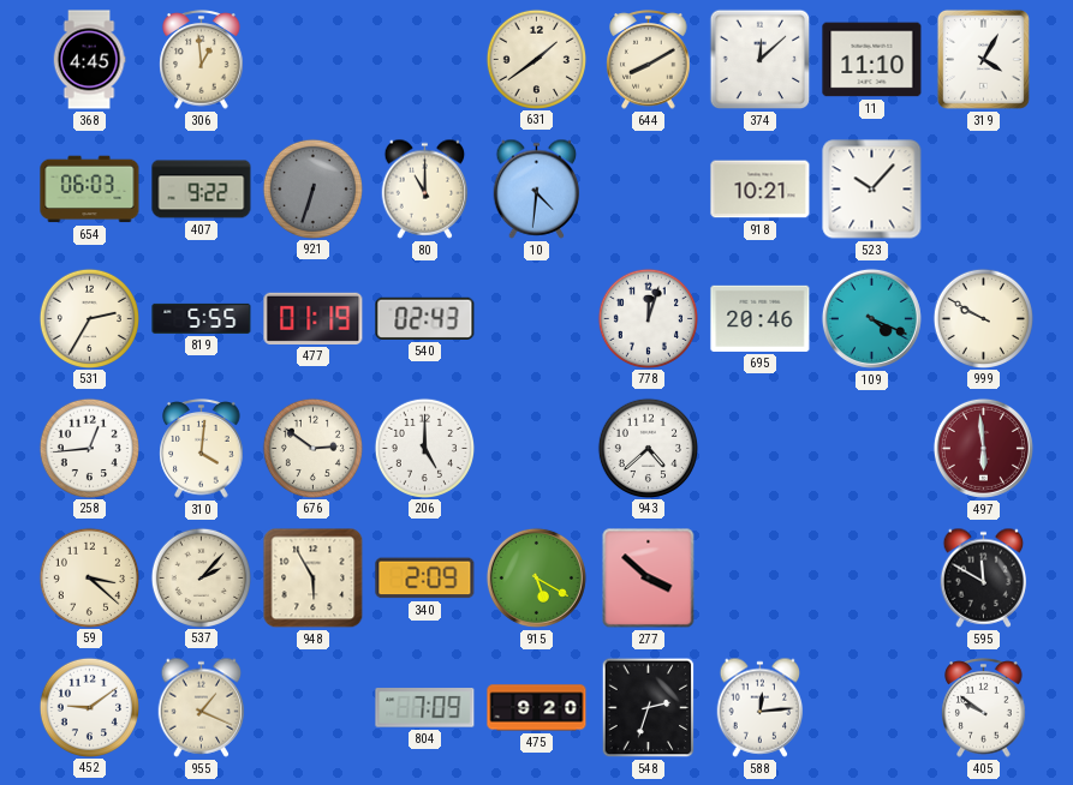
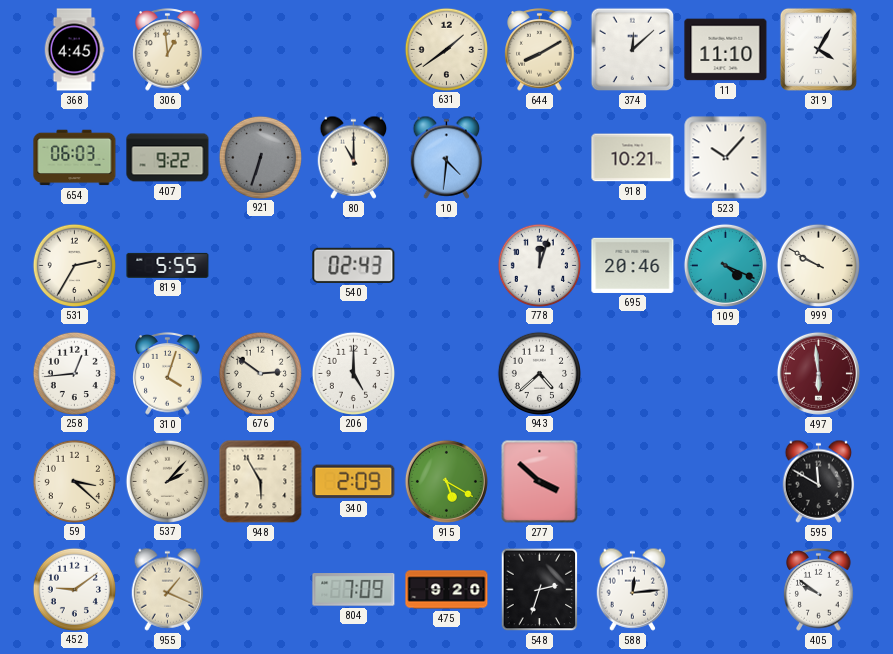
477: 01:19 -> none
310: 4:01 -> 4:03
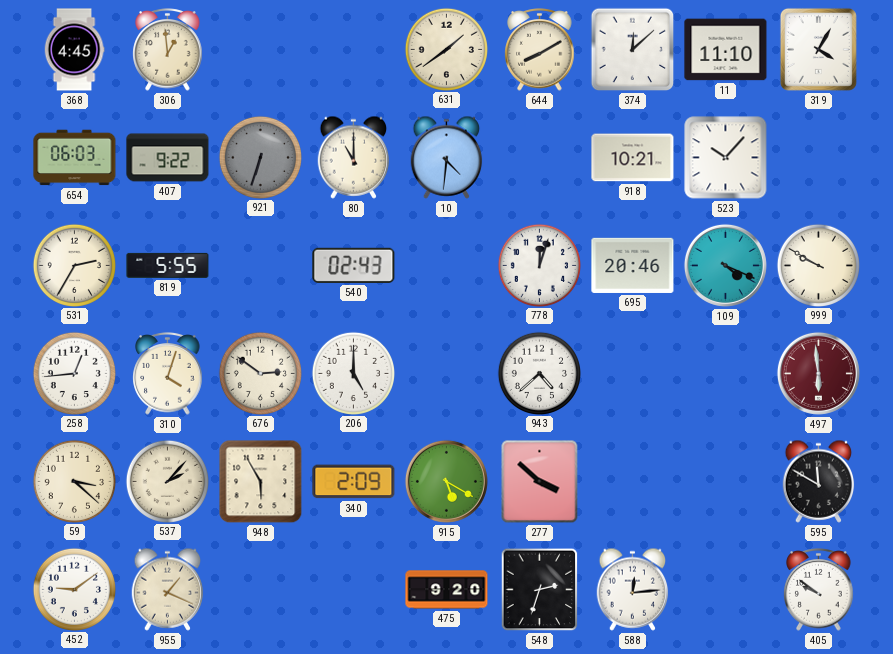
804: 7:09 -> none
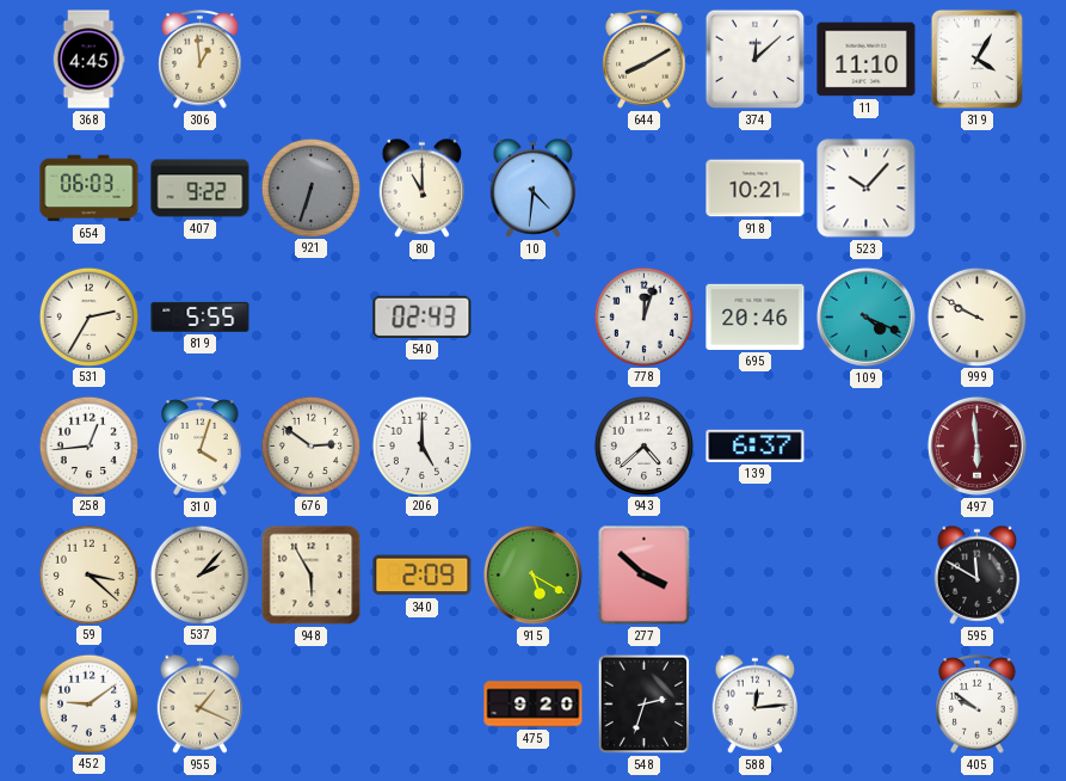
631: 1:39 -> none
139: none -> 6:37
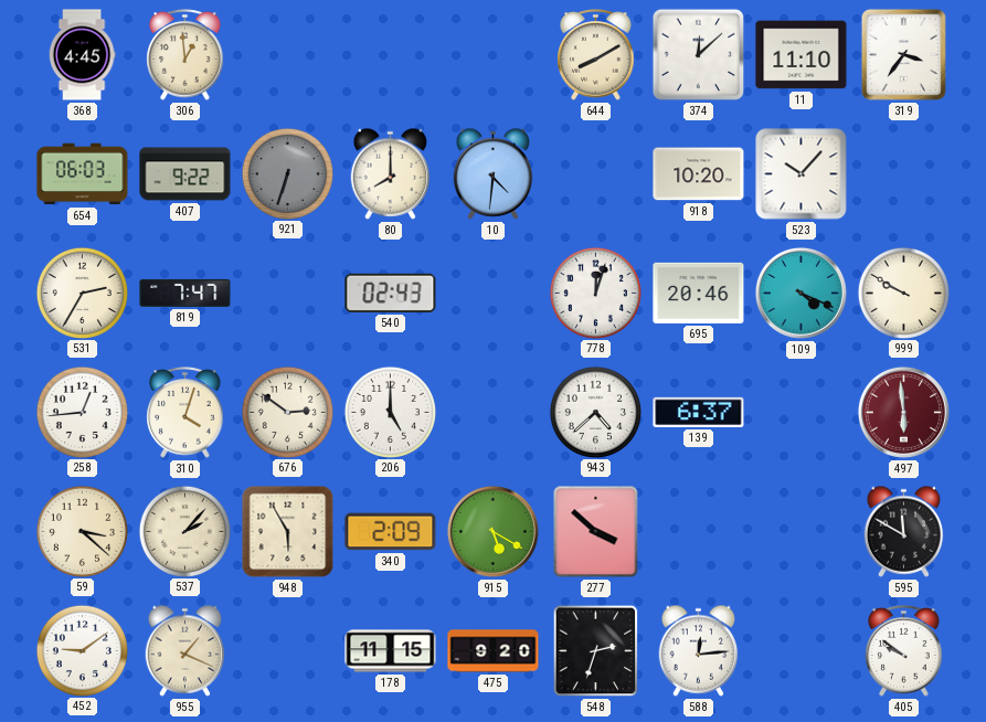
319: 4:05 -> 3:36
80: 11:00 -> 8:00
918: 10:21 -> 10:20
819: 5:55 -> 7:47
178: none -> 11:15
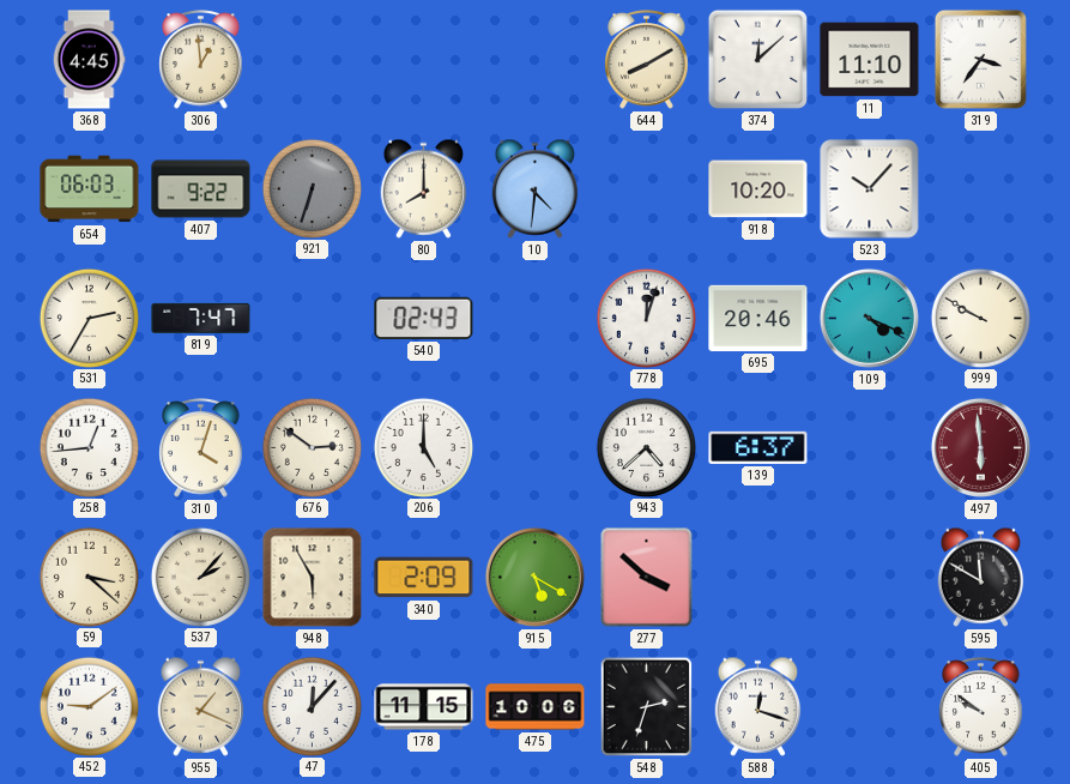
47: none -> 12:07
475: 9:20 -> 10:06
588: 12:14 -> 12:18
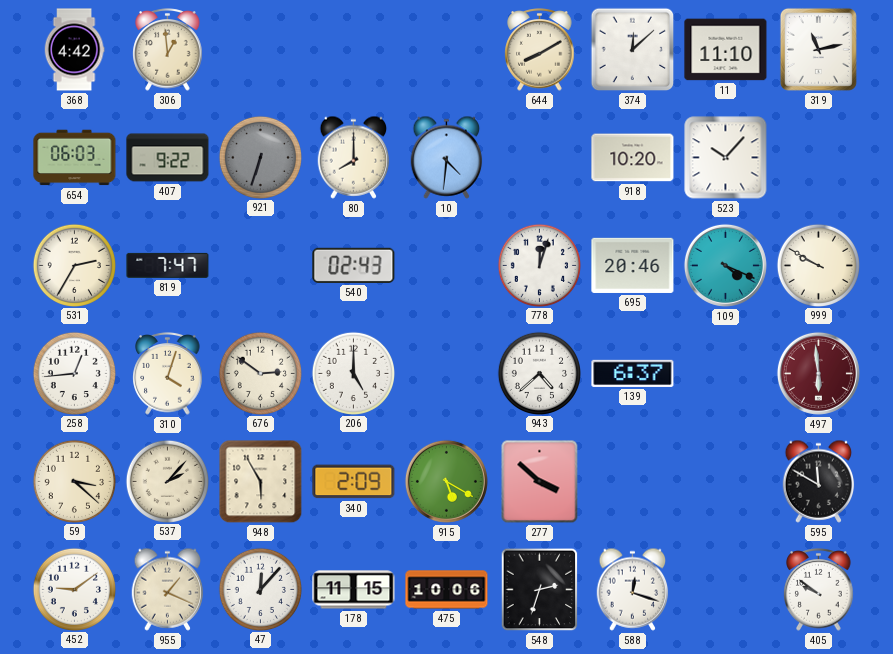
368: 4:45 -> 4:42
319: 3:36 -> 11:13
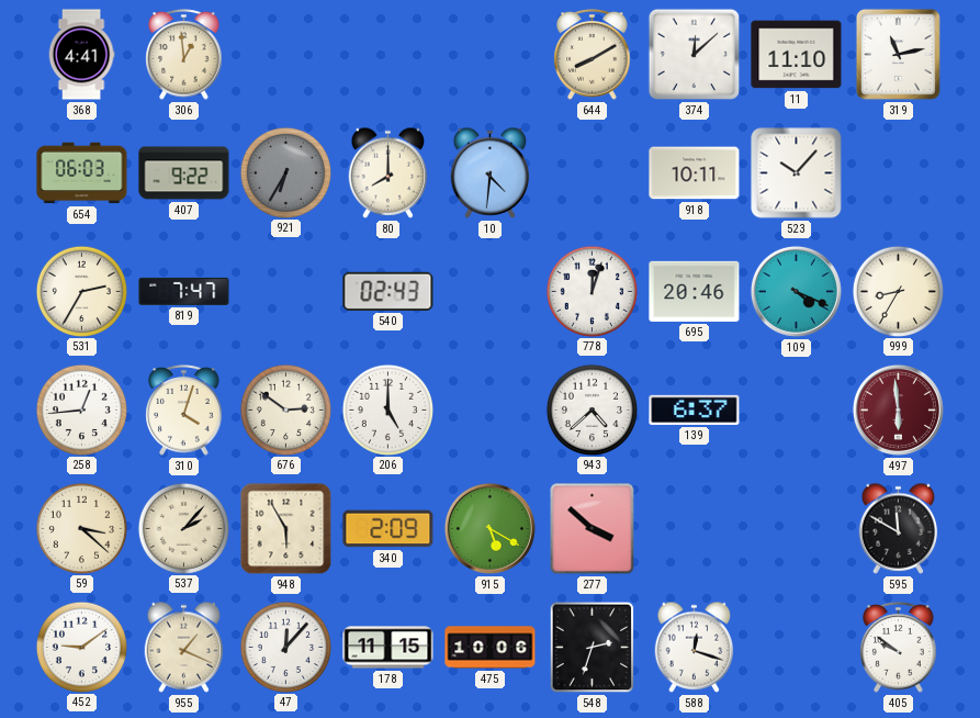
368: 4:42 -> 4:41
921: 6:33 -> 6:35
918: 10:20 -> 10:11
999: 9:50 -> 8:35
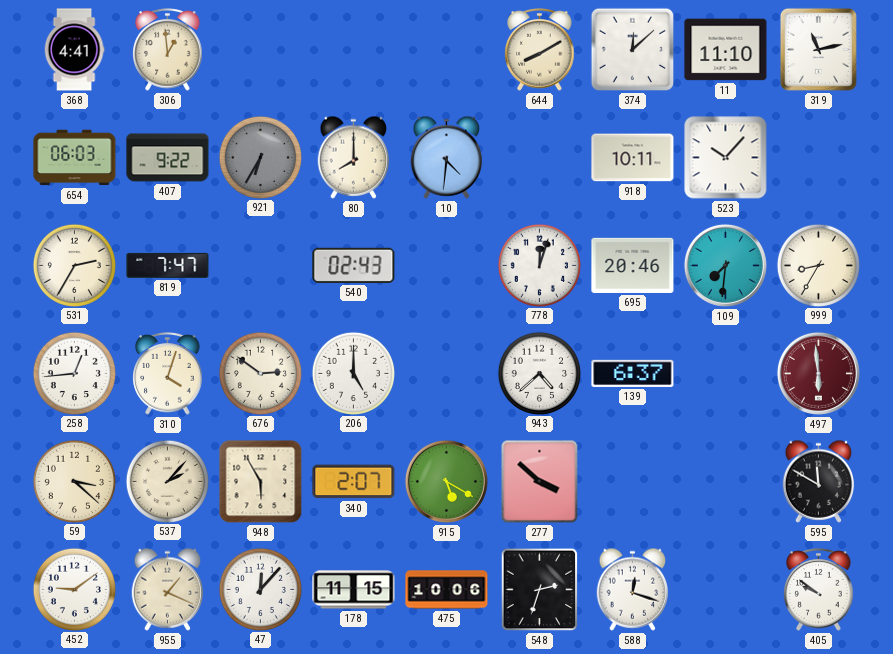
109: 4:19 -> 7:31
340: 2:09 -> 2:07
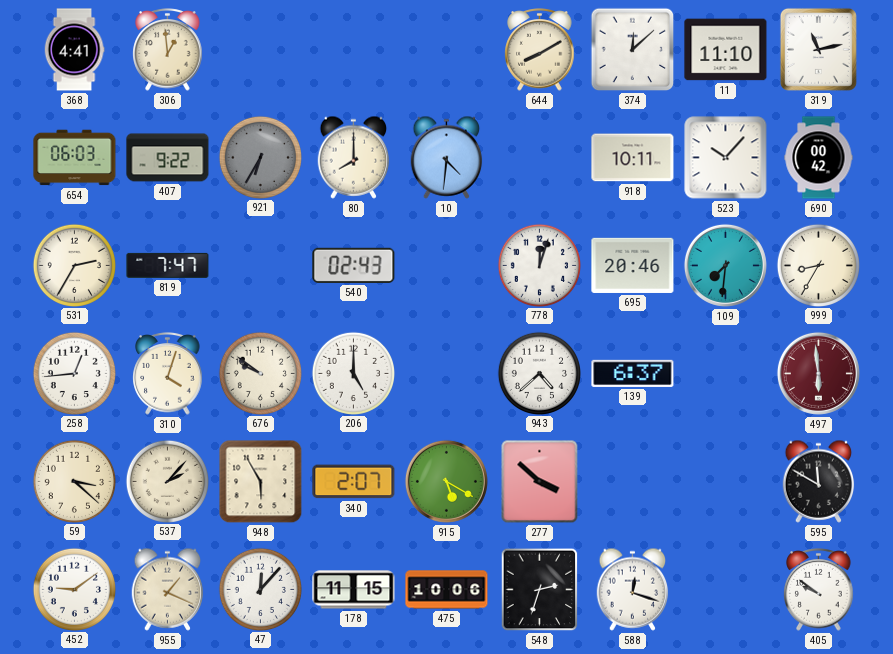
690: none -> 00:42
676: 2:51 -> 9:51
